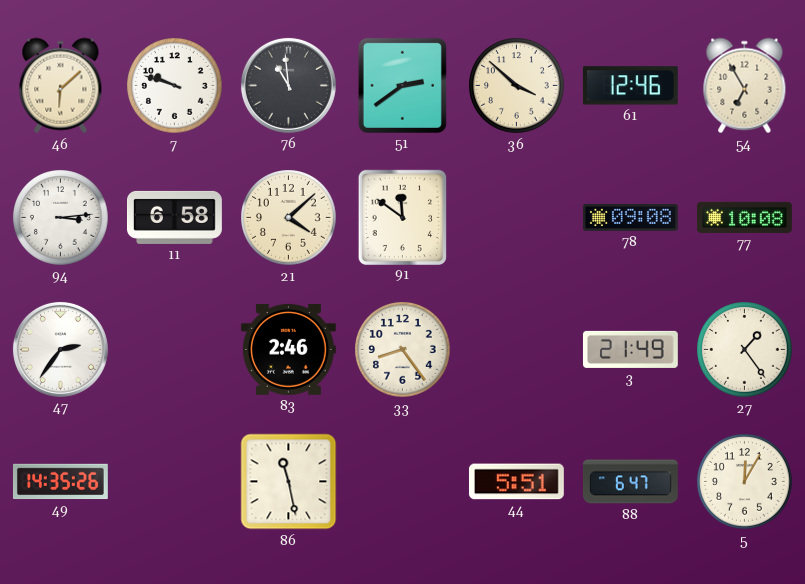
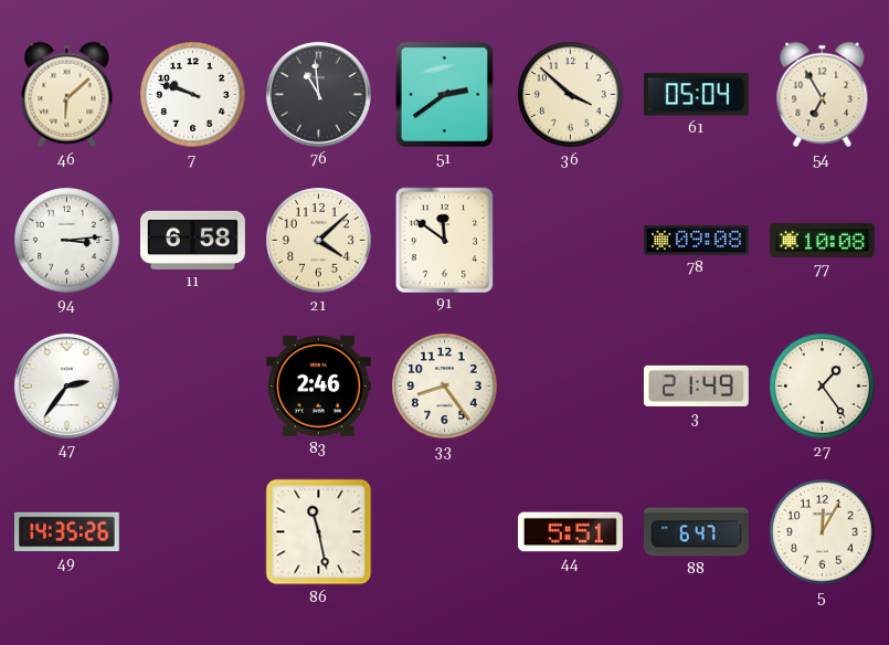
61: 12:46 -> 05:04
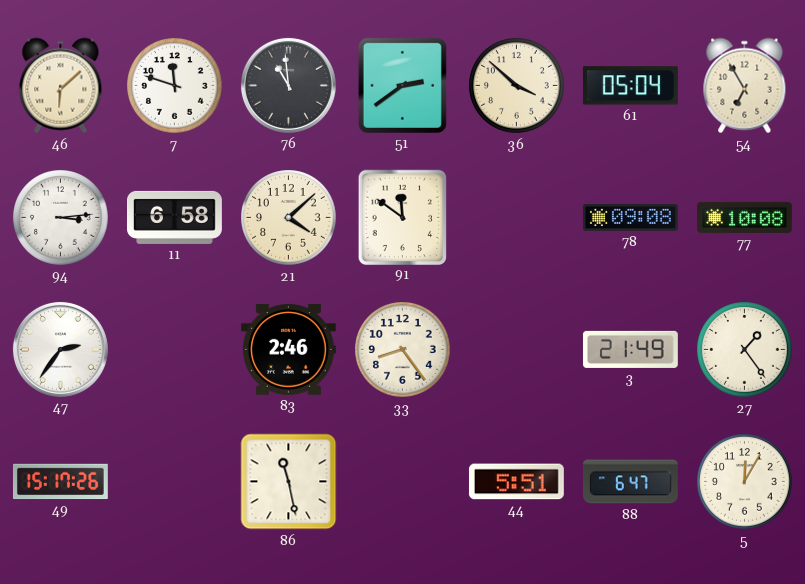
7: 9:48 -> 11:48
49: 14:35 -> 15:17
